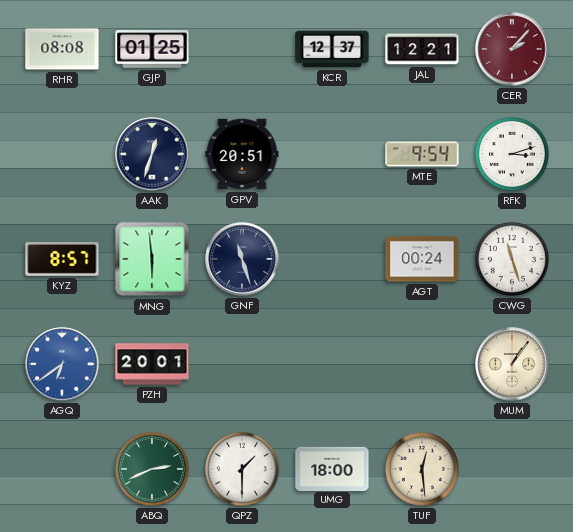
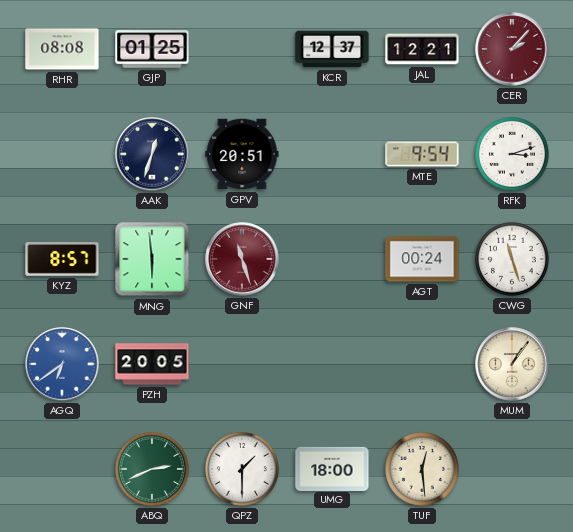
GNF dial: navy -> burgundy
PZH: 20:01 -> 20:05
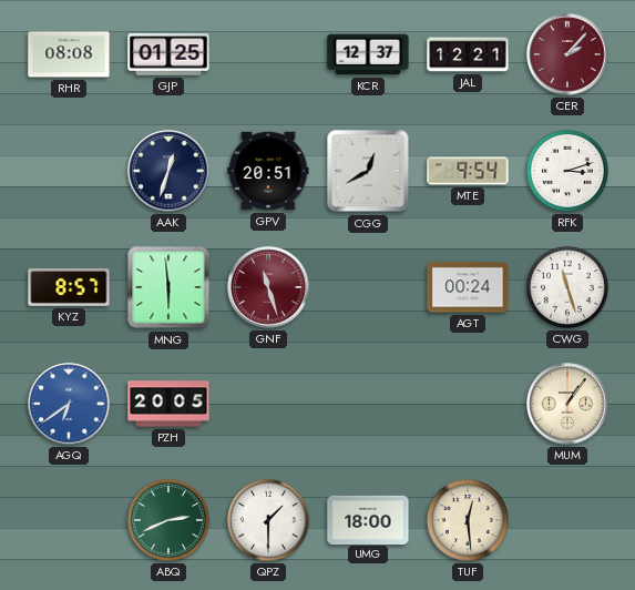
CGG: none -> 12:40
